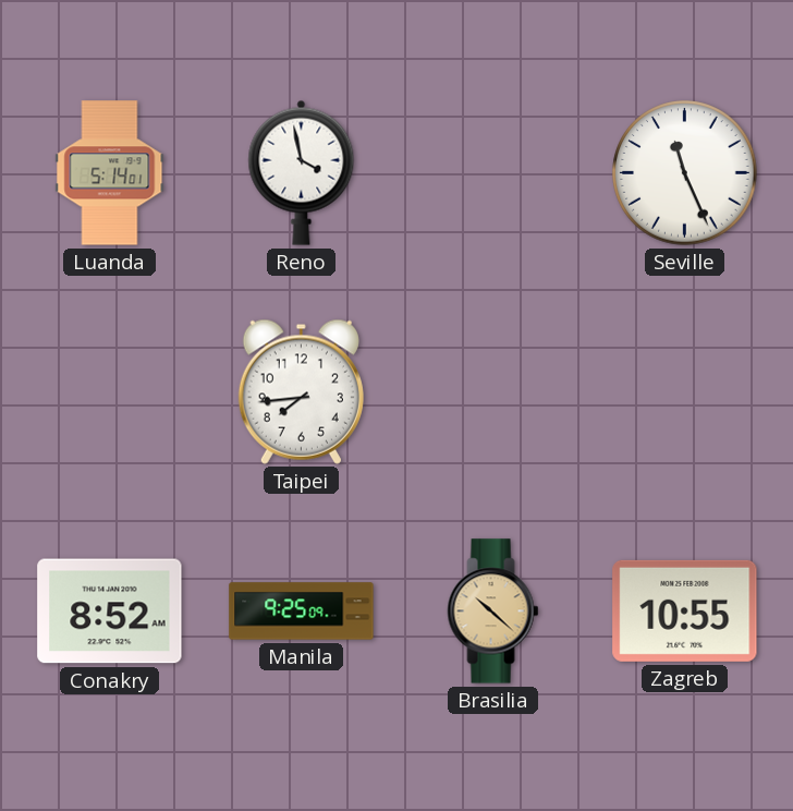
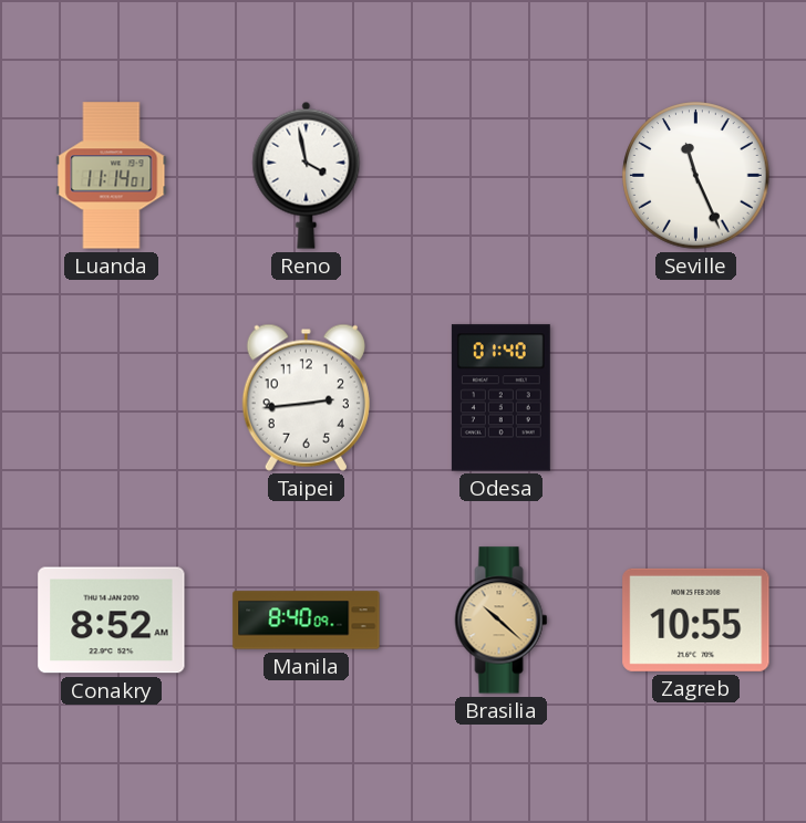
Luanda: 5:14 -> 11:14
Taipei: 7:44 -> 2:44
Odesa: none -> 01:40
Manila: 9:25 -> 8:40
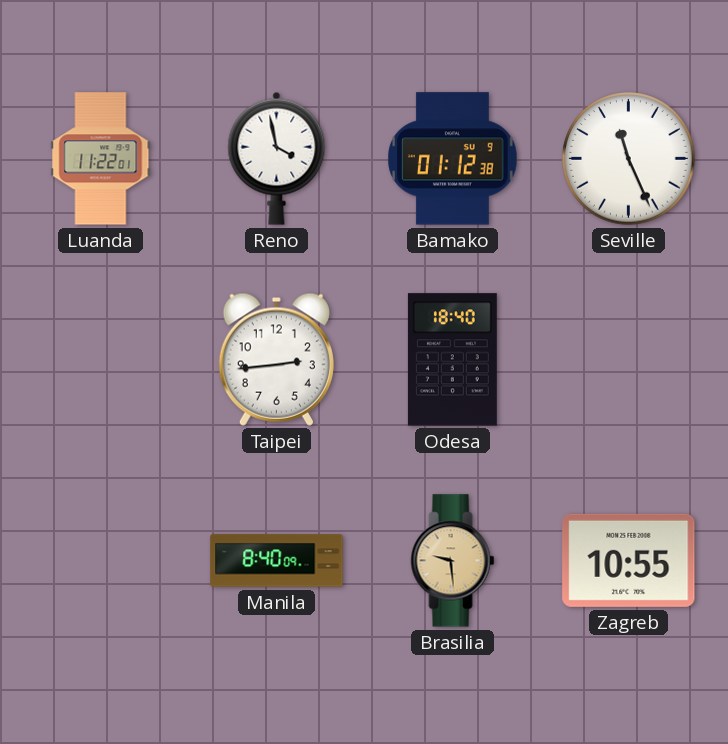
Luanda: 11:14 -> 11:22
Bamako: none -> 01:12
Odesa: 01:40 -> 18:40
Conakry: 8:52 -> none
Brasilia: 10:22 -> 9:29
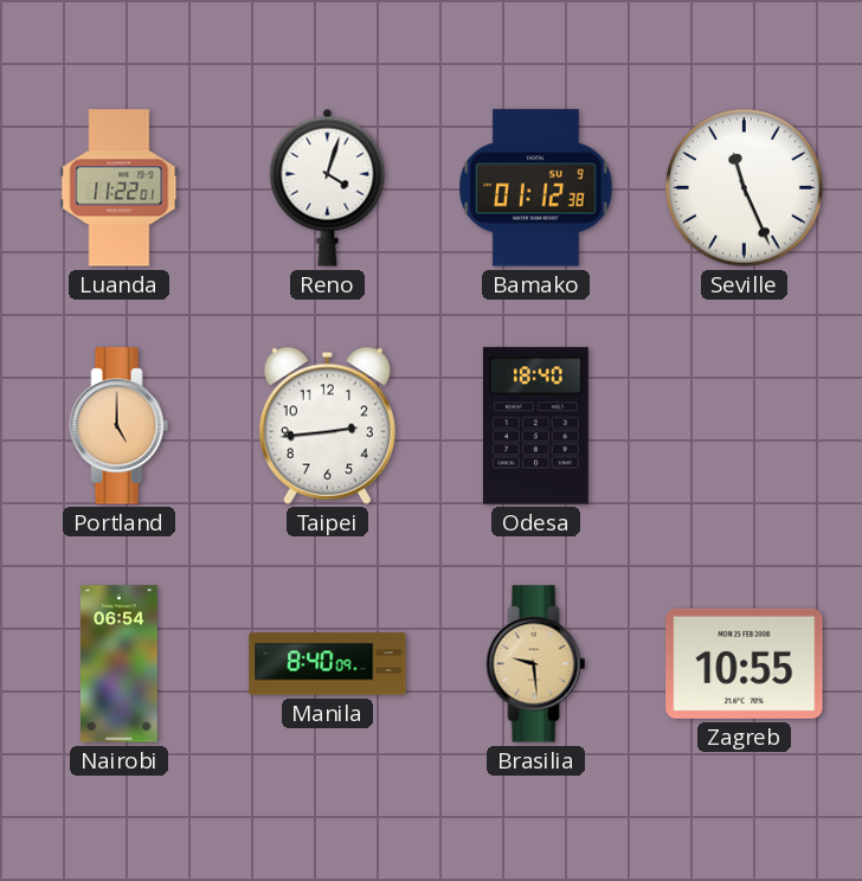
Reno: 3:58 -> 4:03
Portland: none -> 5:00
Nairobi: none -> 06:54
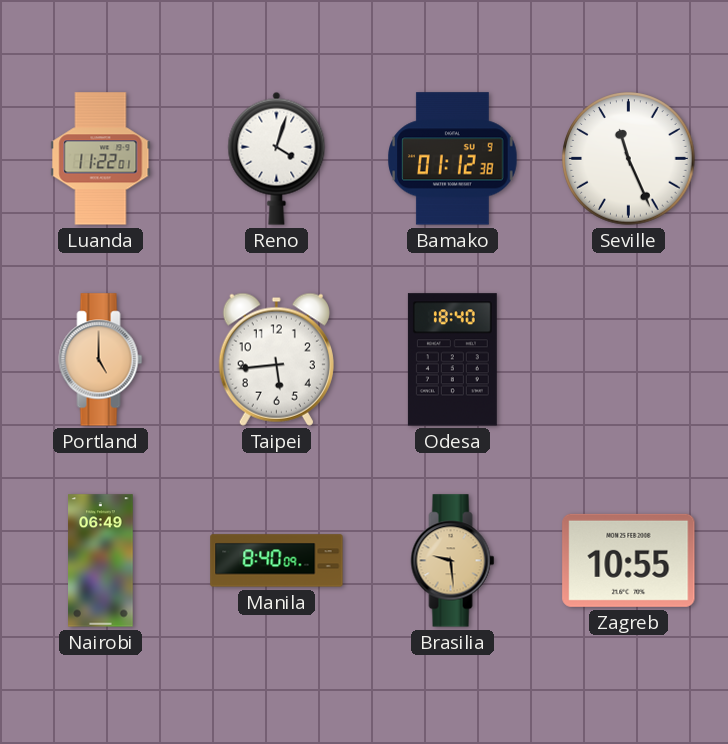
Taipei: 2:44 -> 5:44
Nairobi: 06:54 -> 06:49
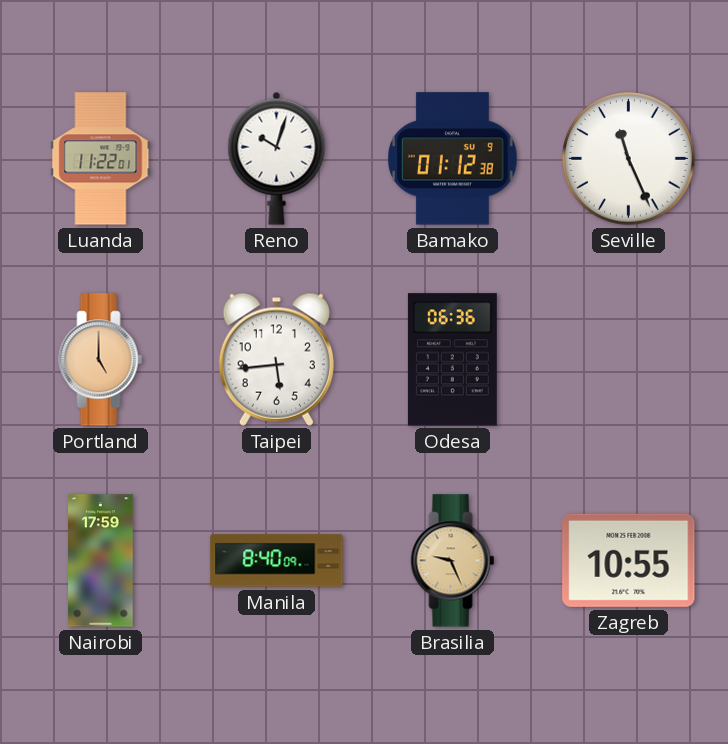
Reno: 4:03 -> 10:03
Odesa: 18:40 -> 06:36
Nairobi: 06:49 -> 17:59
Brasilia: 9:29 -> 9:26
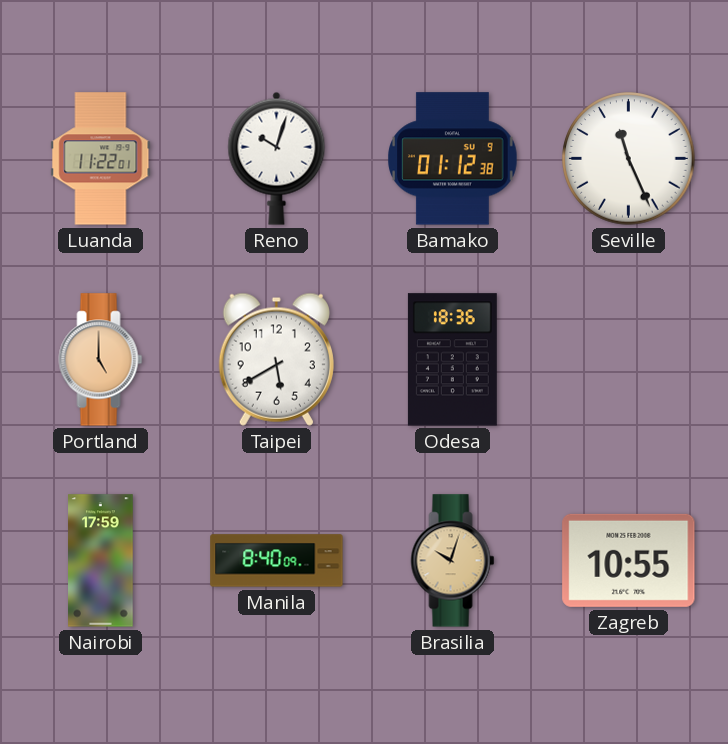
Taipei: 5:44 -> 5:40
Odesa: 06:36 -> 18:36
Brasilia: 9:26 -> 10:03
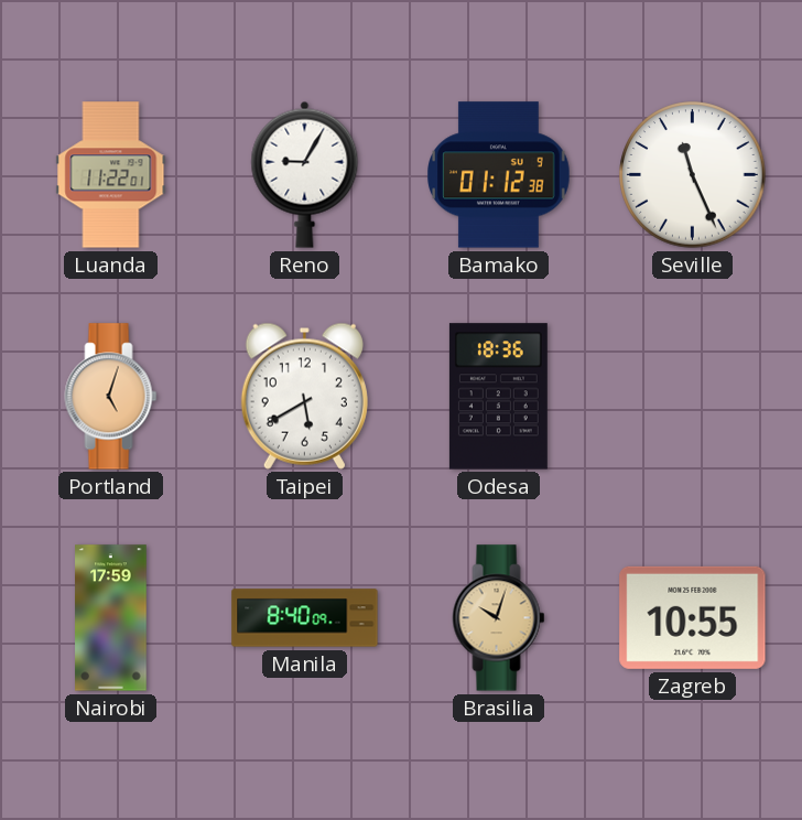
Reno: 10:03 -> 9:05
Portland: 5:00 -> 5:03
